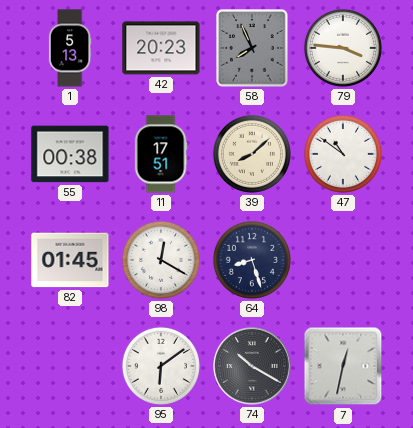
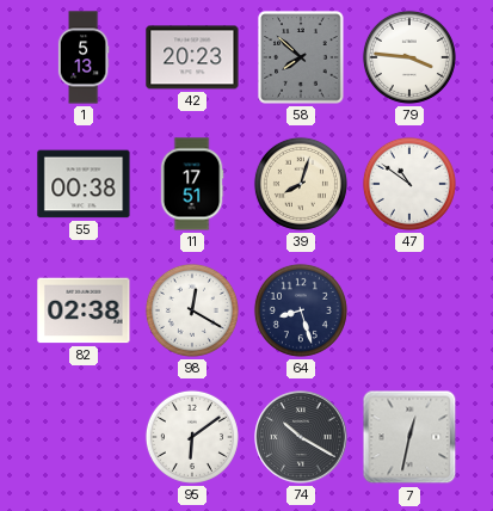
58: 7:56 -> 7:52
39: 8:08 -> 8:03
82: 01:45 -> 02:38
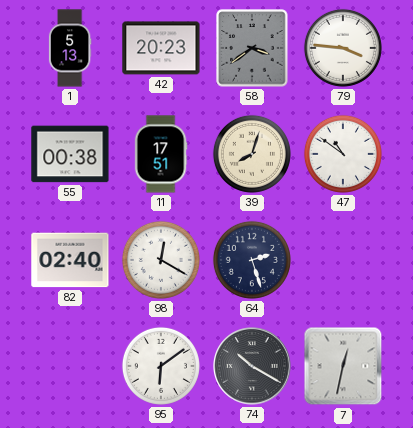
58: 7:52 -> 3:39
82: 02:38 -> 02:40
64: 8:27 -> 2:27
